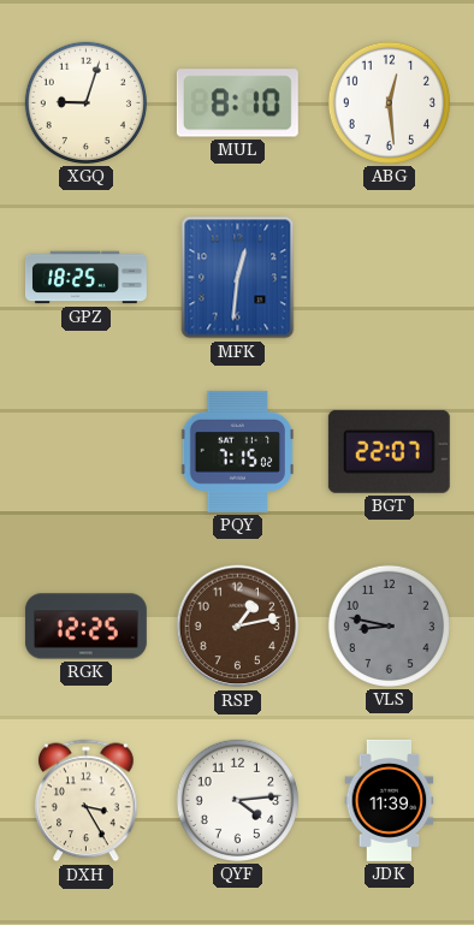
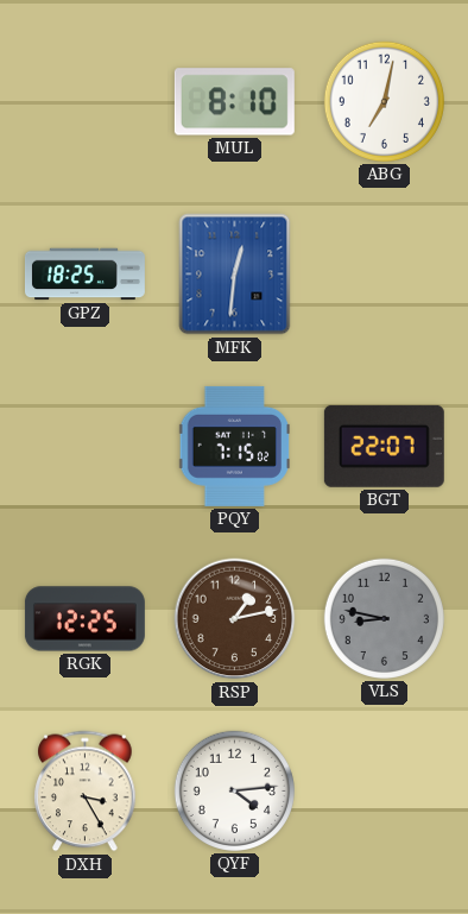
XGQ: 9:03 -> none
ABG: 12:29 -> 7:02
JDK: 11:39 -> none
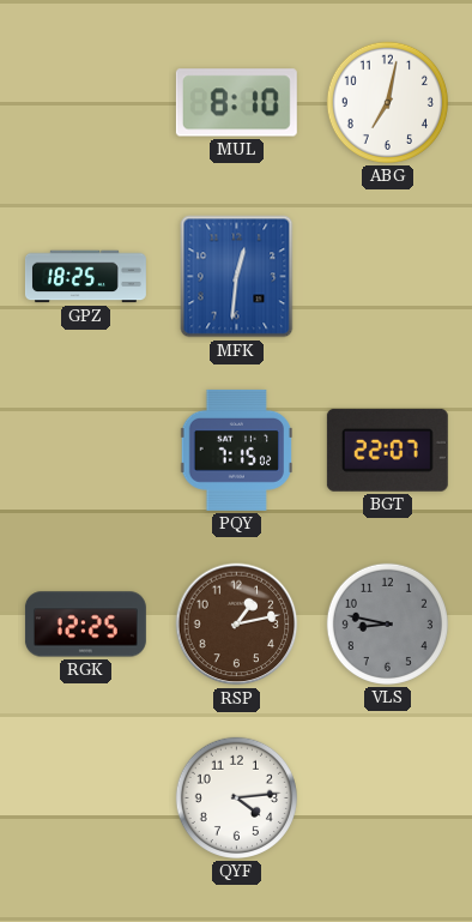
DXH: 3:25 -> none
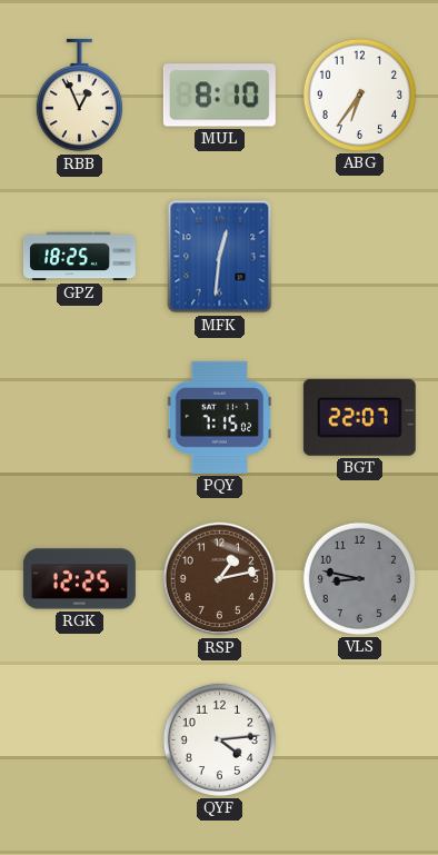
RBB: none -> 12:56
ABG: 7:02 -> 6:36
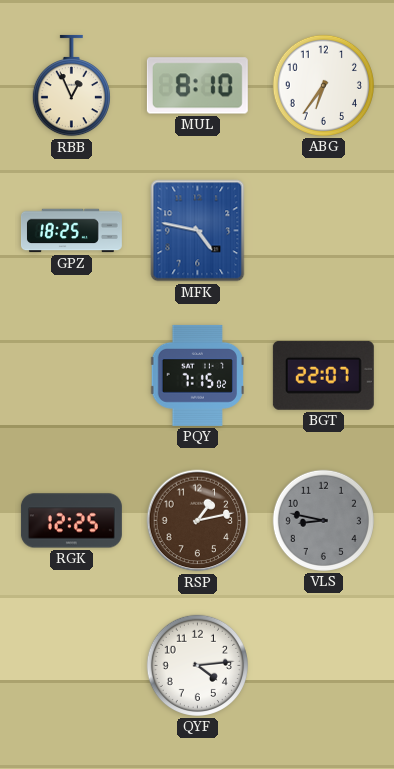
MFK: 12:31 -> 4:47
